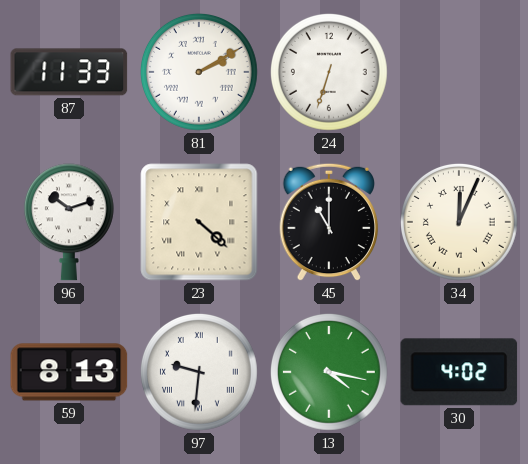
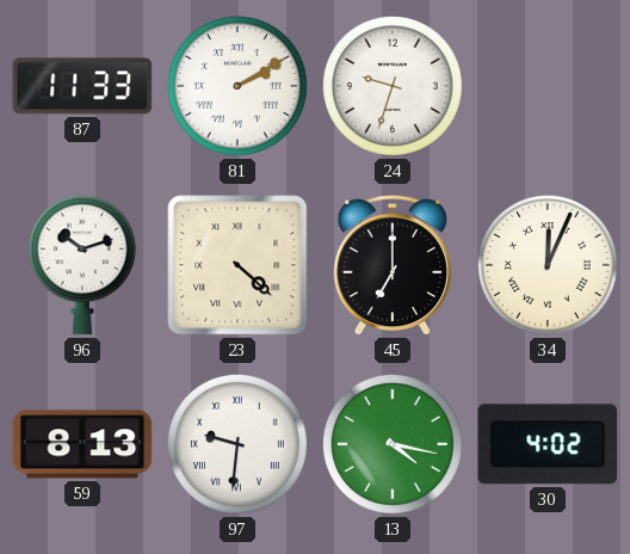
24: 6:33 -> 9:33
45: 11:00 -> 7:00
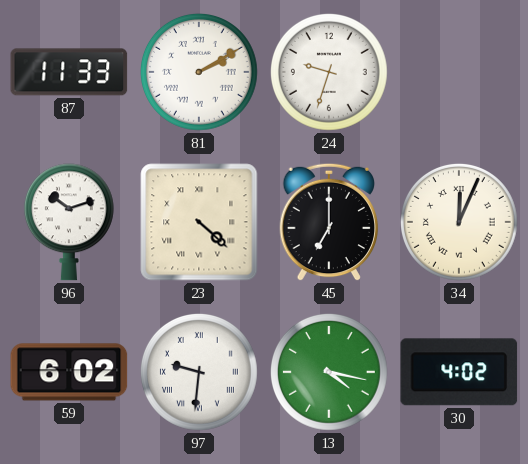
59: 8:13 -> 6:02
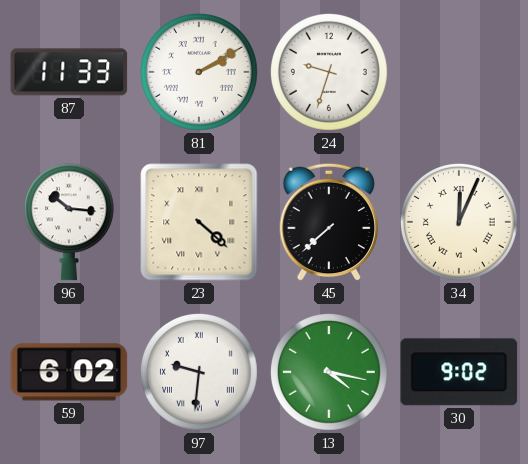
96: 10:12 -> 10:16
45: 7:00 -> 7:38
30: 4:02 -> 9:02
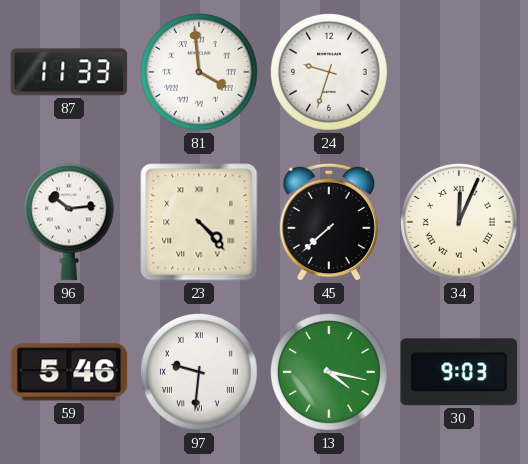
81: 2:10 -> 3:59
96: 10:16 -> 10:14
23: 4:22 -> 4:23
59: 6:02 -> 5:46
30: 9:02 -> 9:03
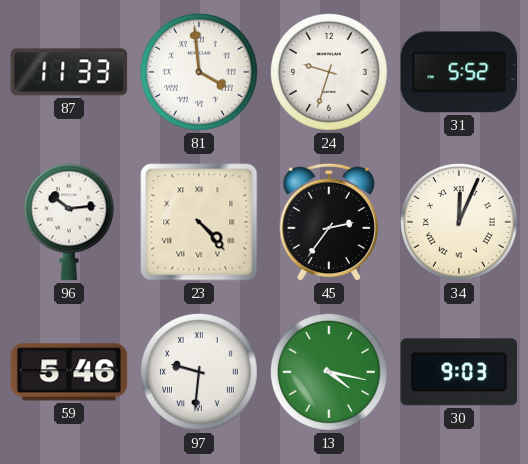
31: none -> 5:52
45: 7:38 -> 2:36
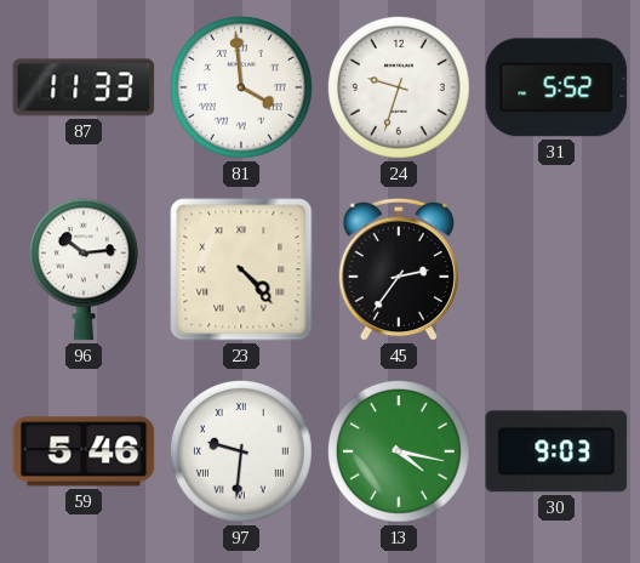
34: 12:04 -> none
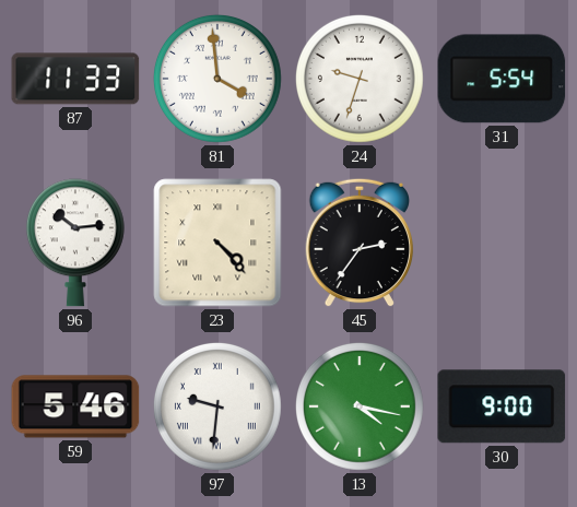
31: 5:52 -> 5:54
30: 9:03 -> 9:00
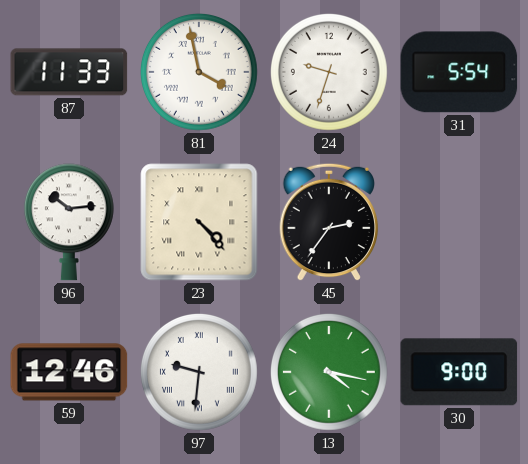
81: 3:59 -> 3:58
59: 5:46 -> 12:46
